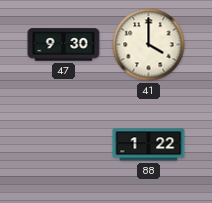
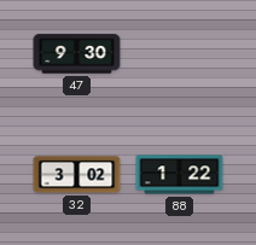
41: 4:00 -> none
32: none -> 3:02
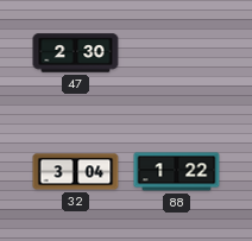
47: 9:30 -> 2:30
32: 3:02 -> 3:04
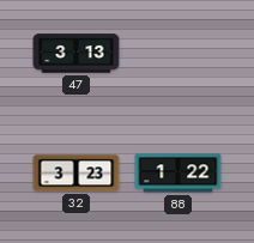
47: 2:30 -> 3:13
32: 3:04 -> 3:23
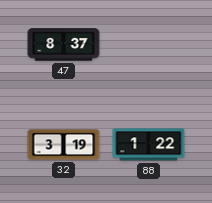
47: 3:13 -> 8:37
32: 3:23 -> 3:19
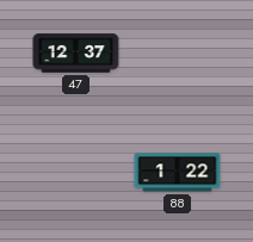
47: 8:37 -> 12:37
32: 3:19 -> none
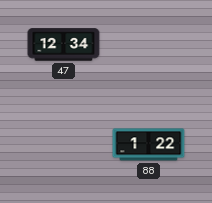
47: 12:37 -> 12:34
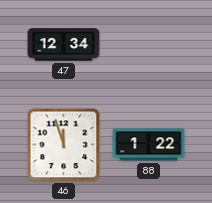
46: none -> 11:57
